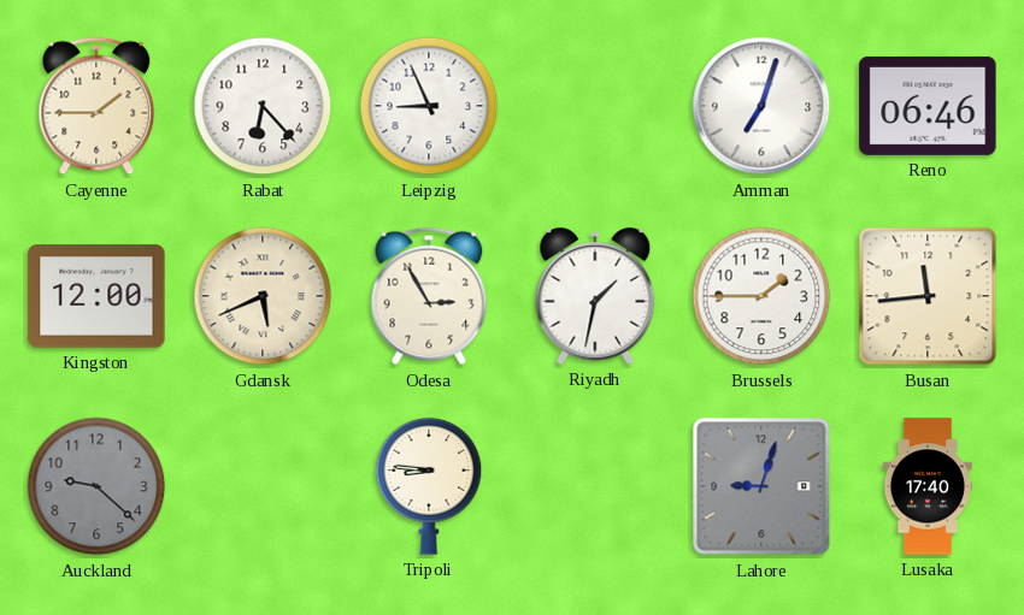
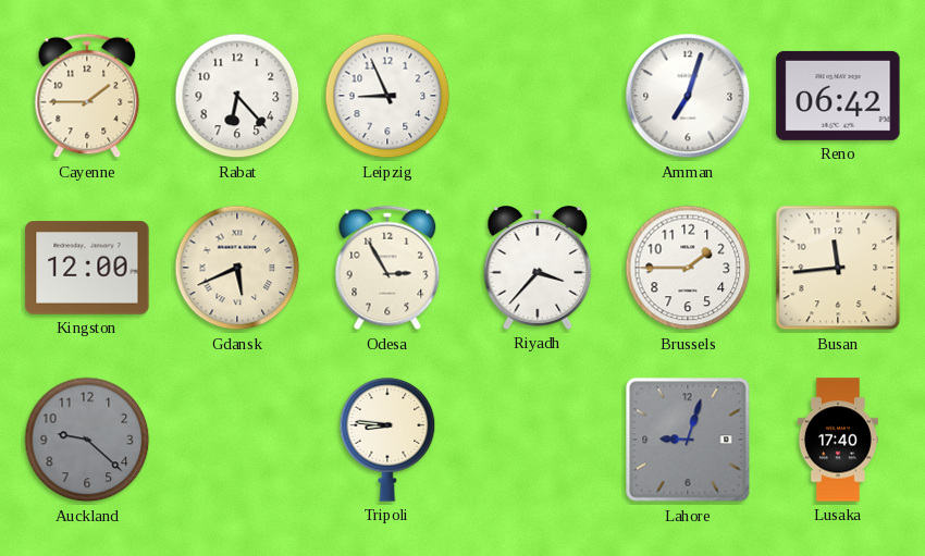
Reno: 06:46 -> 06:42
Riyadh: 1:32 -> 3:37
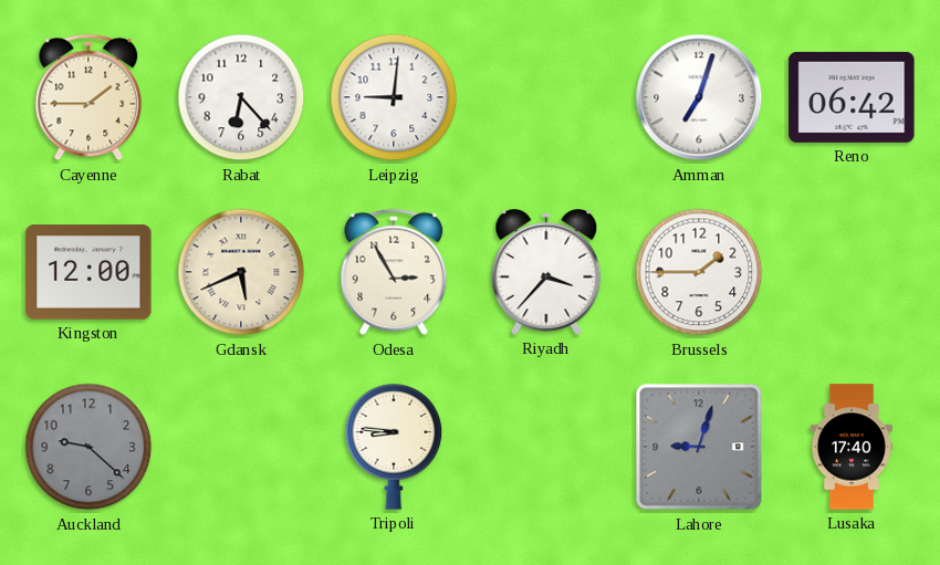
Leipzig: 8:56 -> 9:01
Busan: 11:44 -> none
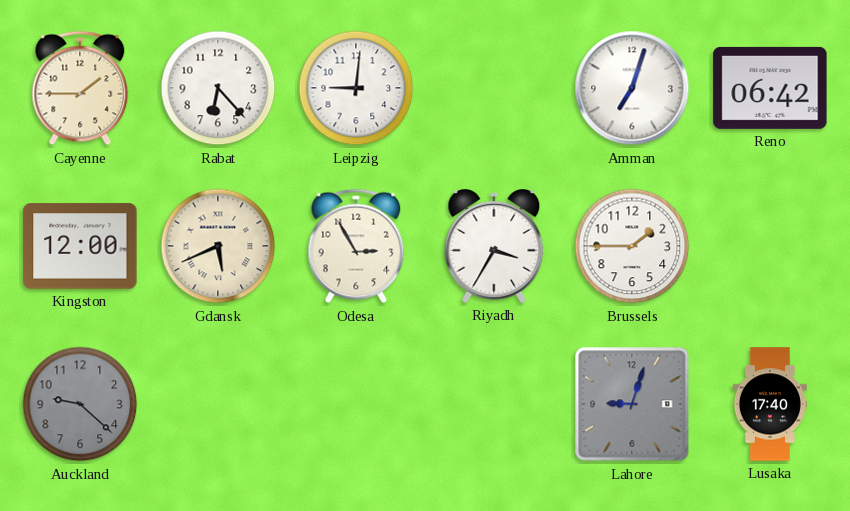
Riyadh: 3:37 -> 3:35
Tripoli: 8:46 -> none
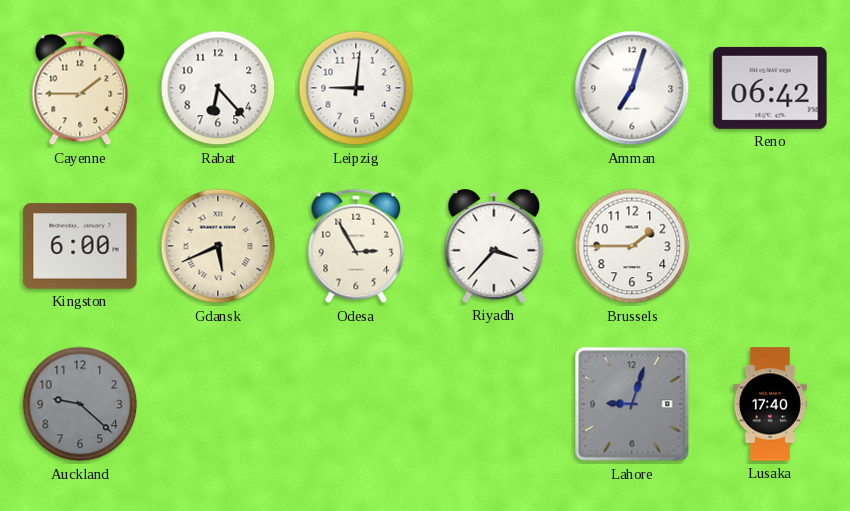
Kingston: 12:00 -> 6:00
Riyadh: 3:35 -> 3:37
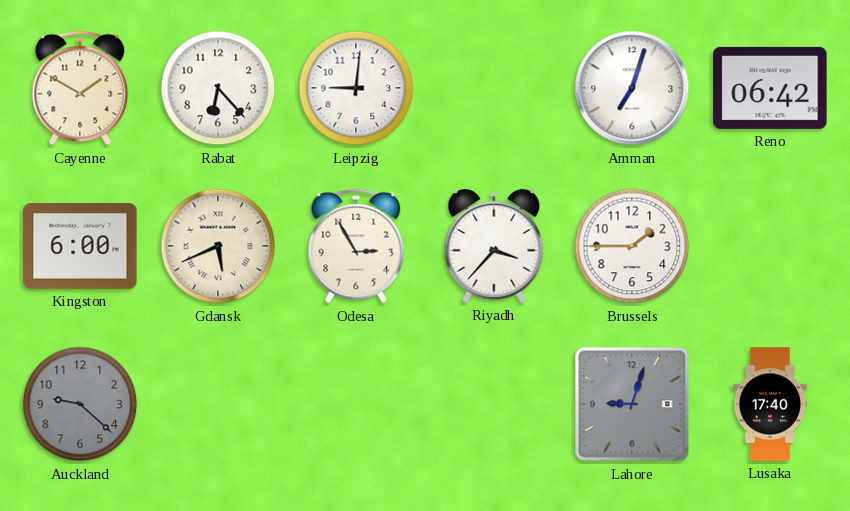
Cayenne: 1:45 -> 1:50
